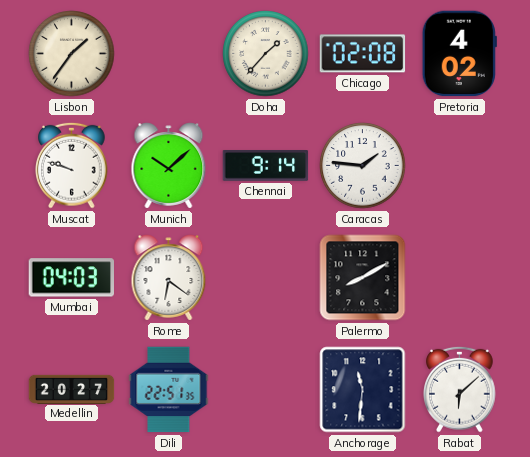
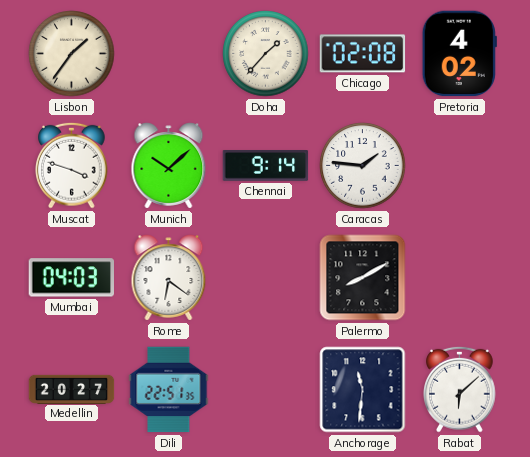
Muscat: 9:48 -> 3:48
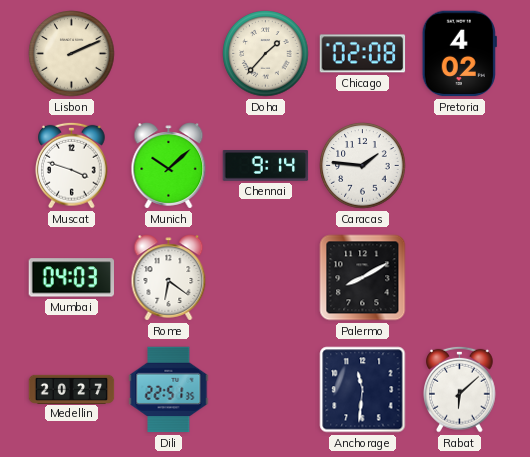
Lisbon: 1:36 -> 2:11
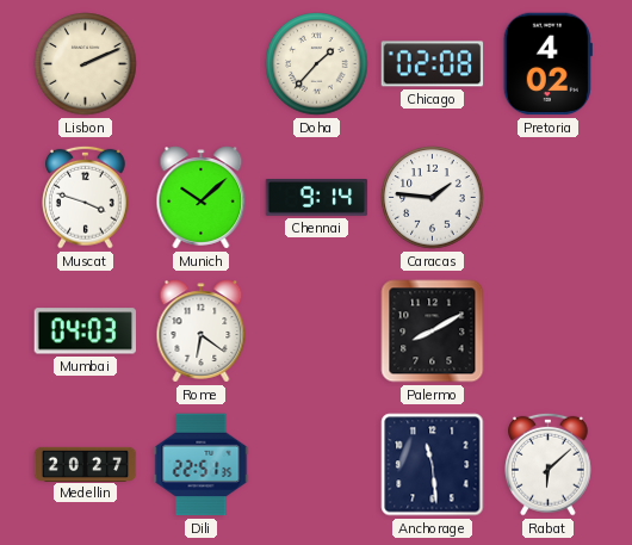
Anchorage: 11:31 -> 11:29
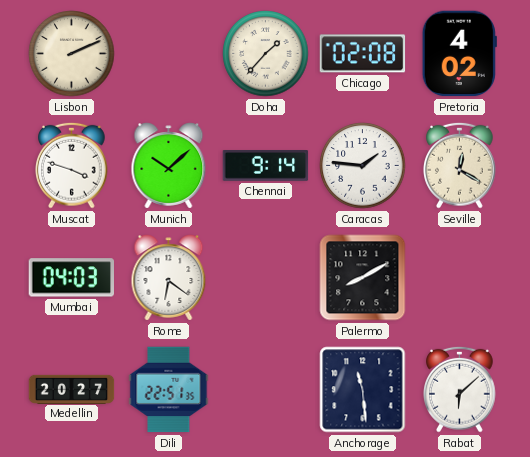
Seville: none -> 12:20
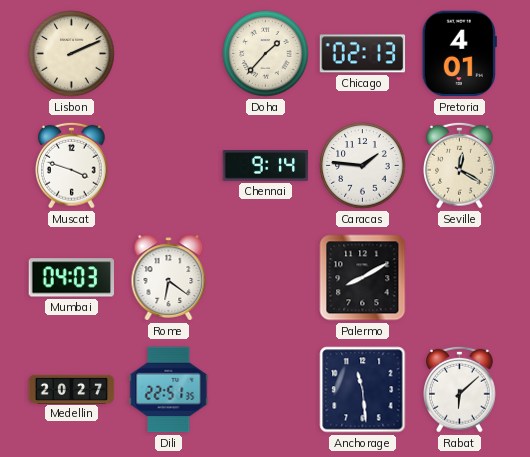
Chicago: 02:08 -> 02:13
Pretoria: 4:02 -> 4:01
Munich: 10:08 -> none
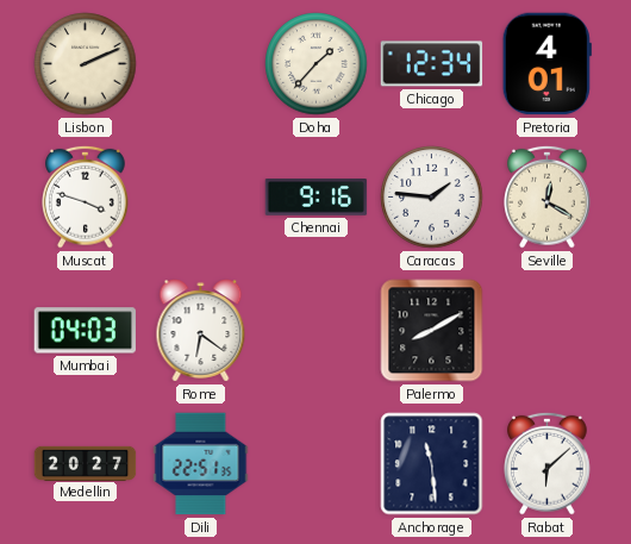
Chicago: 02:13 -> 12:34
Chennai: 9:14 -> 9:16
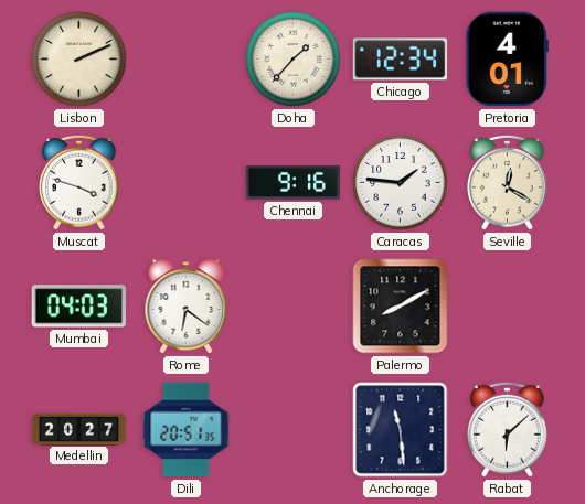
Dili: 22:51 -> 20:51
